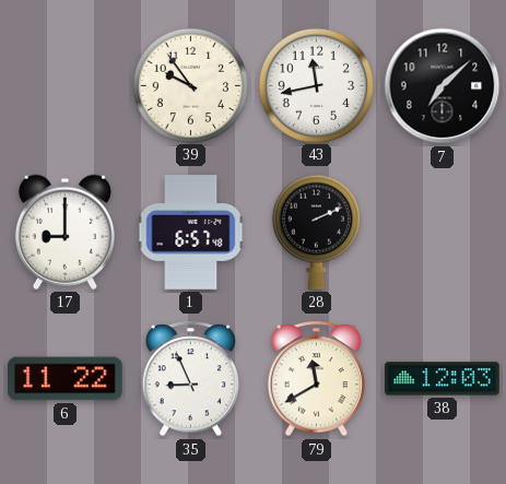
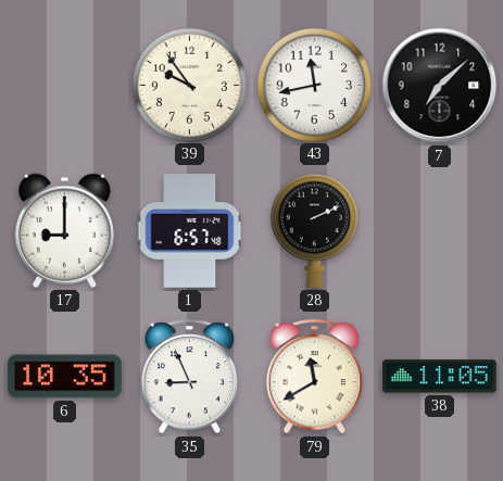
6: 11:22 -> 10:35
38: 12:03 -> 11:05
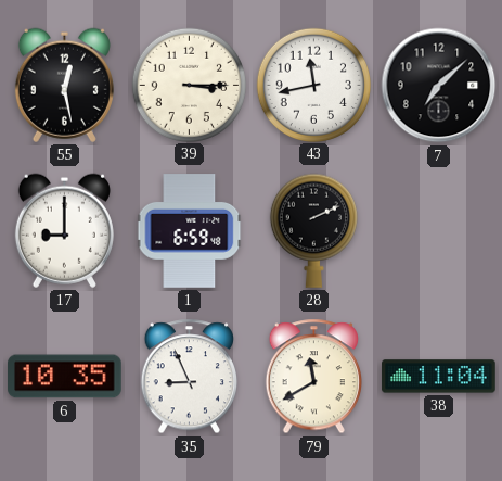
55: none -> 12:28
39: 9:54 -> 3:15
1: 6:57 -> 6:59
38: 11:05 -> 11:04
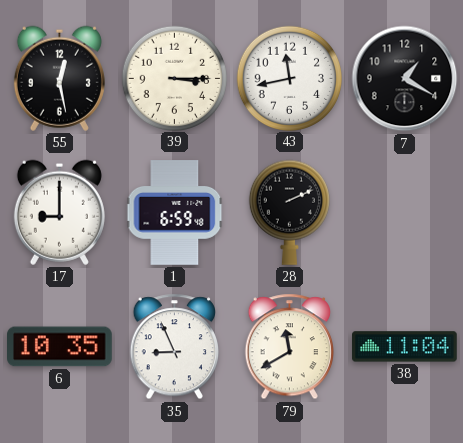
7: 7:08 -> 1:20
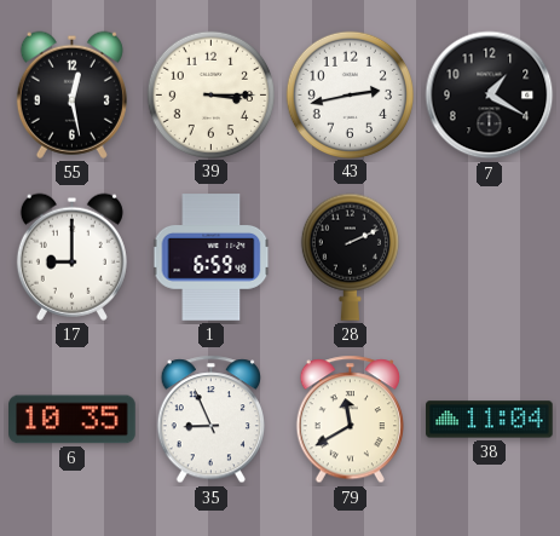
43: 11:43 -> 2:43
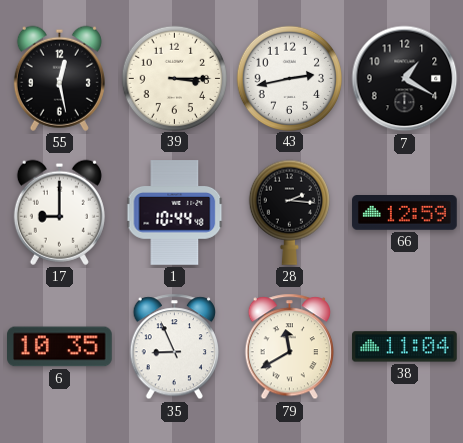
1: 6:59 -> 10:44
28: 2:11 -> 2:16
66: none -> 12:59
